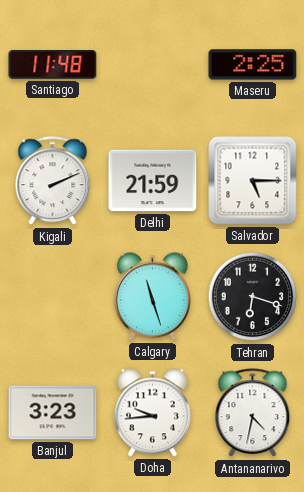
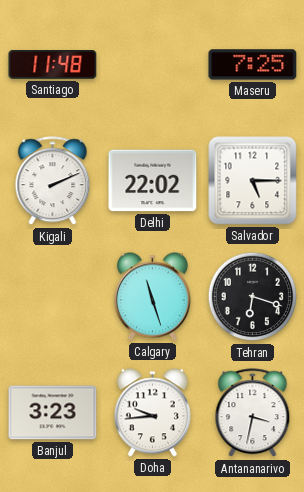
Maseru: 2:25 -> 7:25
Delhi: 21:59 -> 22:02
Antananarivo: 4:32 -> 3:32
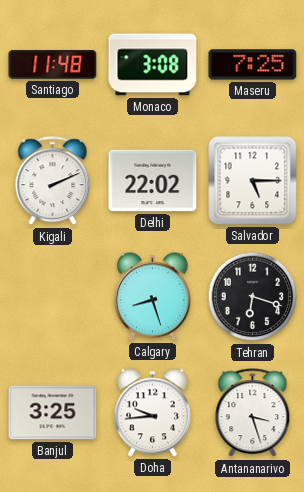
Monaco: none -> 3:08
Calgary: 11:27 -> 8:27
Banjul: 3:23 -> 3:25
Antananarivo: 3:32 -> 3:27
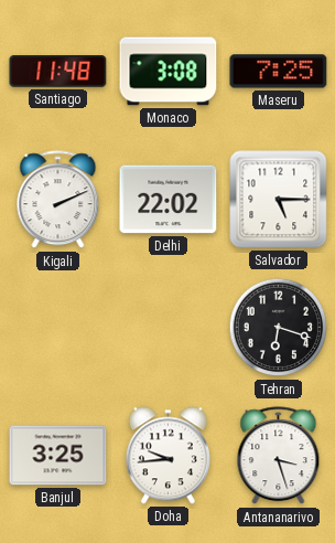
Calgary: 8:27 -> none
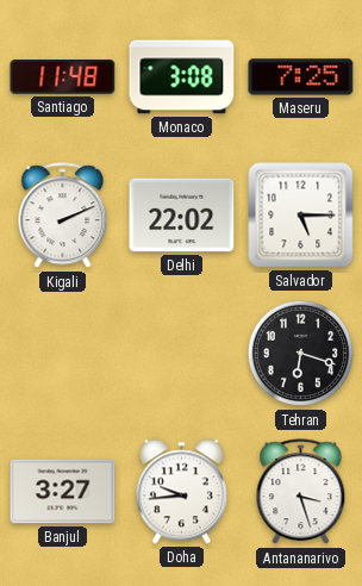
Banjul: 3:25 -> 3:27
